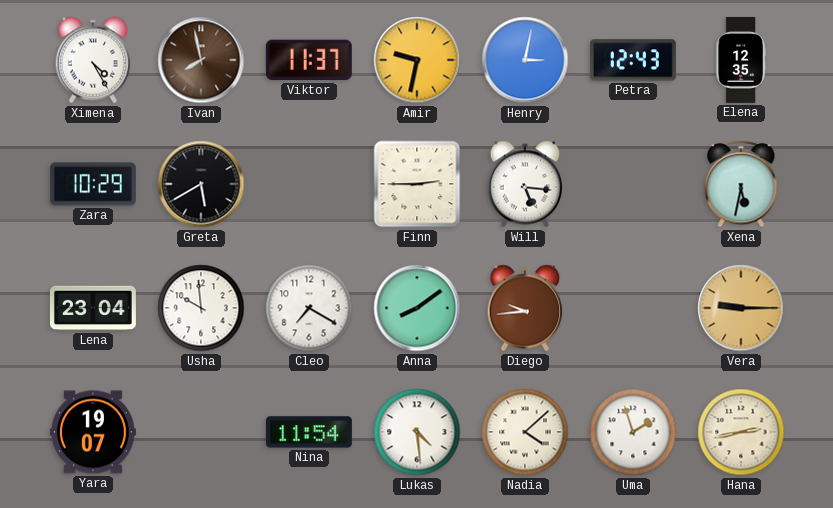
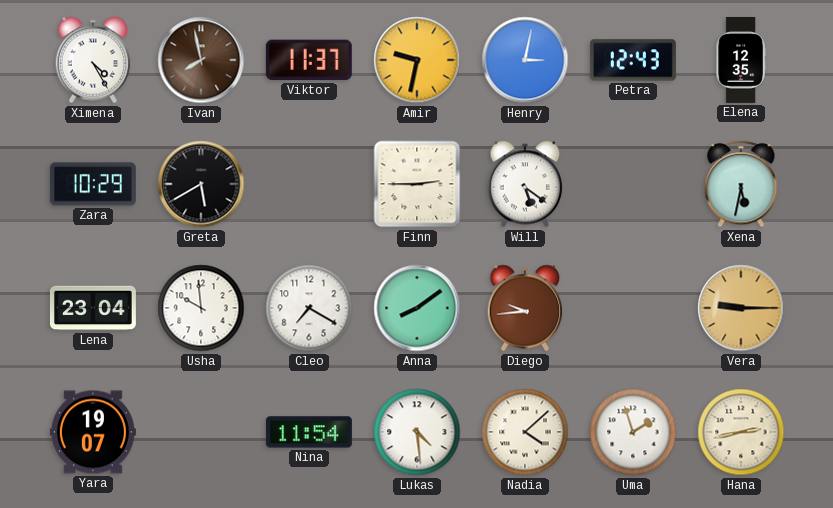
Will: 5:16 -> 5:21
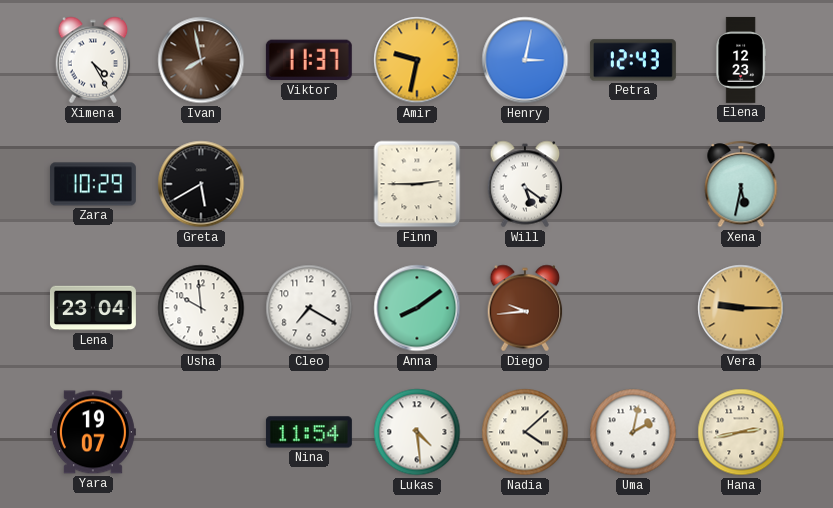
Elena: 12:35 -> 12:23
Uma: 1:57 -> 2:02
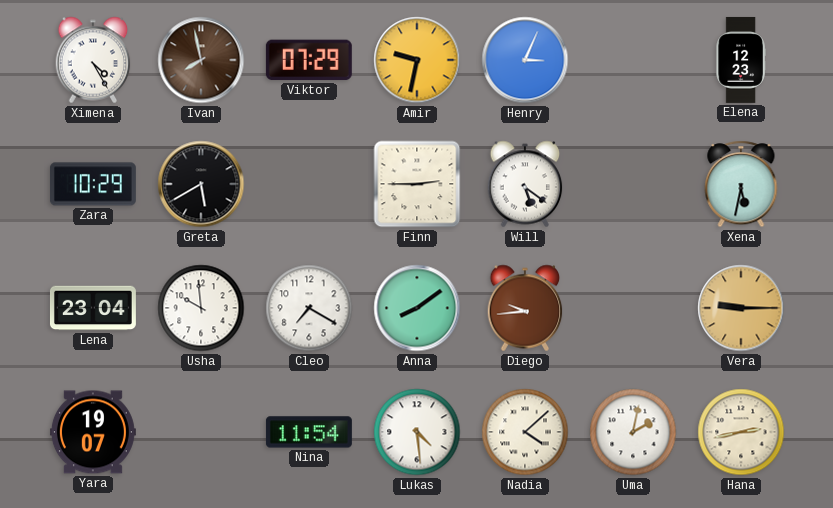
Viktor: 11:37 -> 07:29
Henry: 3:02 -> 3:04
Petra: 12:43 -> none
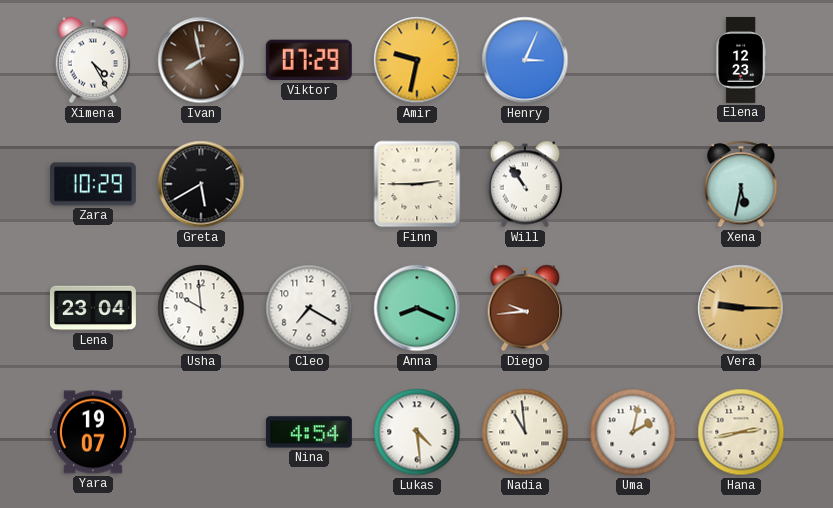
Will: 5:21 -> 10:54
Anna: 8:09 -> 8:19
Nina: 11:54 -> 4:54
Nadia: 4:08 -> 10:59
